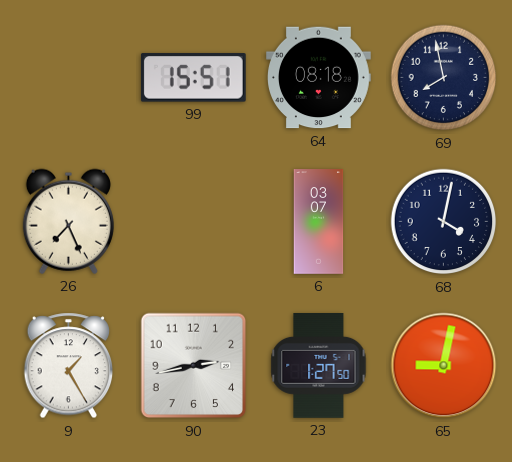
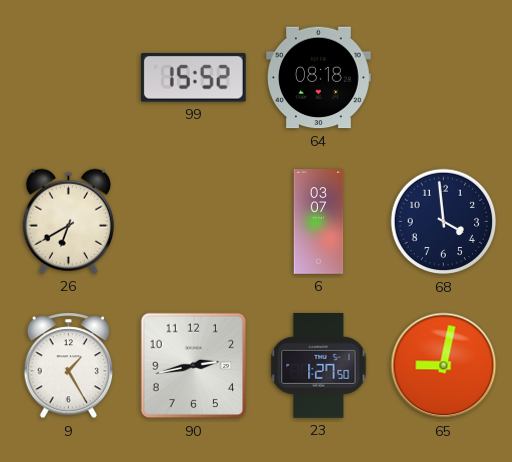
99: 15:51 -> 15:52
69: 7:58 -> none
26: 7:26 -> 6:40
68: 4:02 -> 3:59
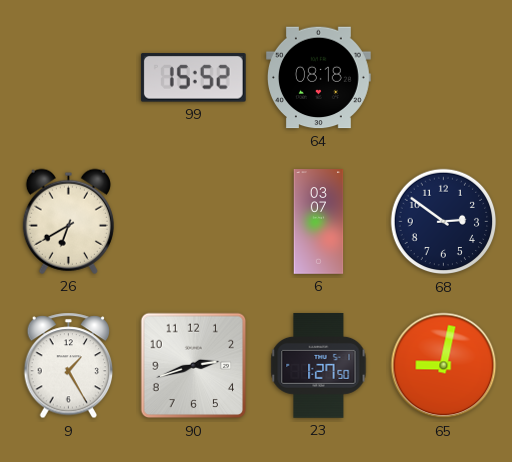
68: 3:59 -> 2:51
90: 2:43 -> 2:42
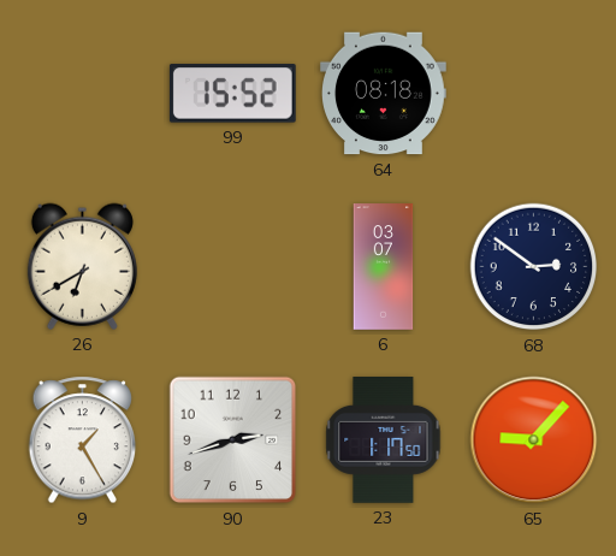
23: 1:27 -> 1:17
65: 9:02 -> 9:07
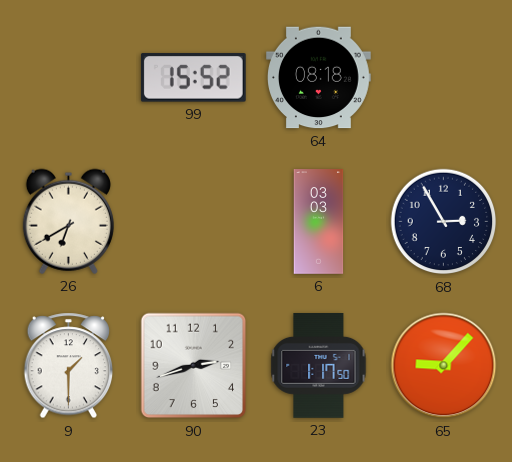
6: 03:07 -> 03:03
68: 2:51 -> 2:55
9: 1:25 -> 1:30
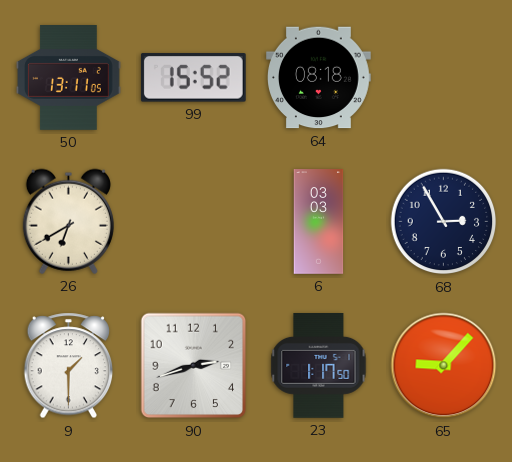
50: none -> 13:11
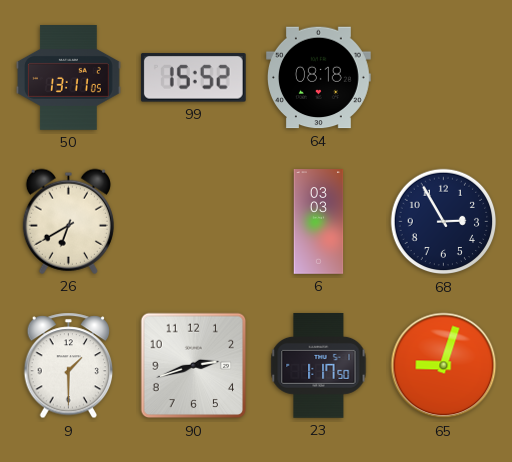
65: 9:07 -> 9:03
